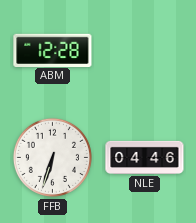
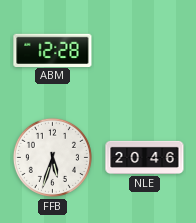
FFB: 6:33 -> 5:33
NLE: 04:46 -> 20:46
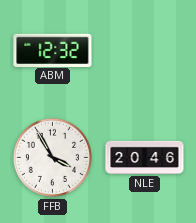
ABM: 12:28 -> 12:32
FFB: 5:33 -> 3:55
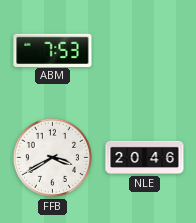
ABM: 12:32 -> 7:53
FFB: 3:55 -> 3:40
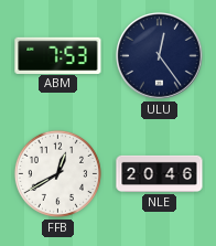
ULU: none -> 12:24
FFB: 3:40 -> 12:40
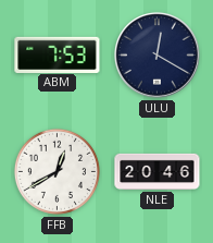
ULU: 12:24 -> 12:20
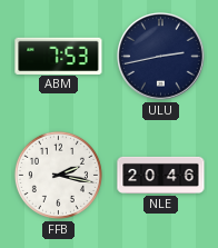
ULU: 12:20 -> 2:43
FFB: 12:40 -> 2:17
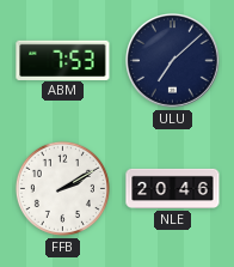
ULU: 2:43 -> 7:08
FFB: 2:17 -> 2:10
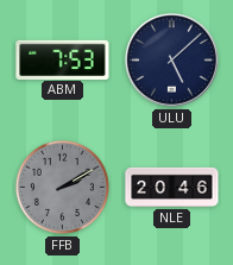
ULU: 7:08 -> 5:08
FFB dial: white -> grey
